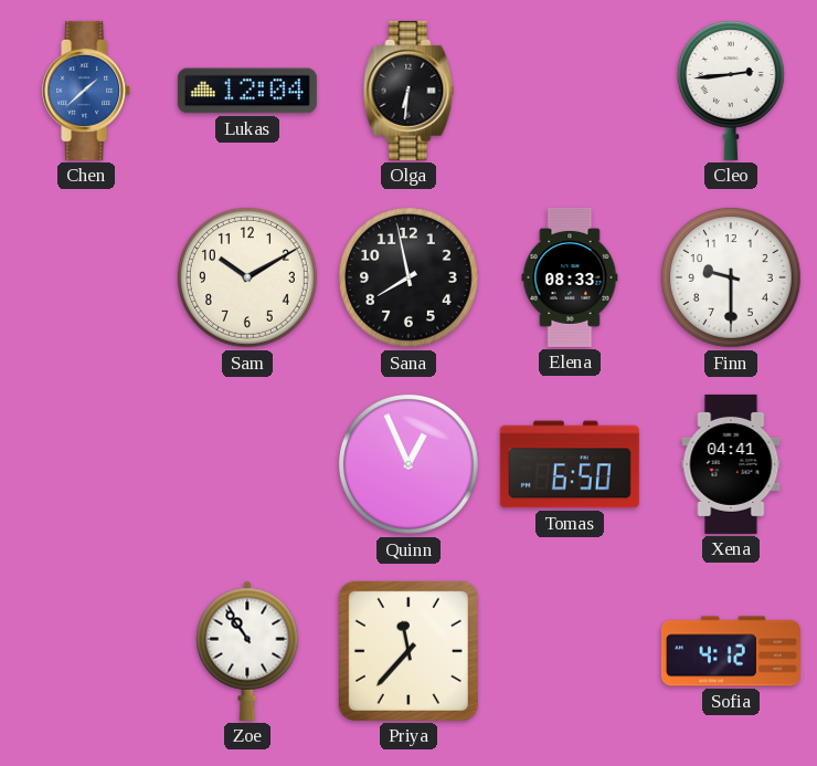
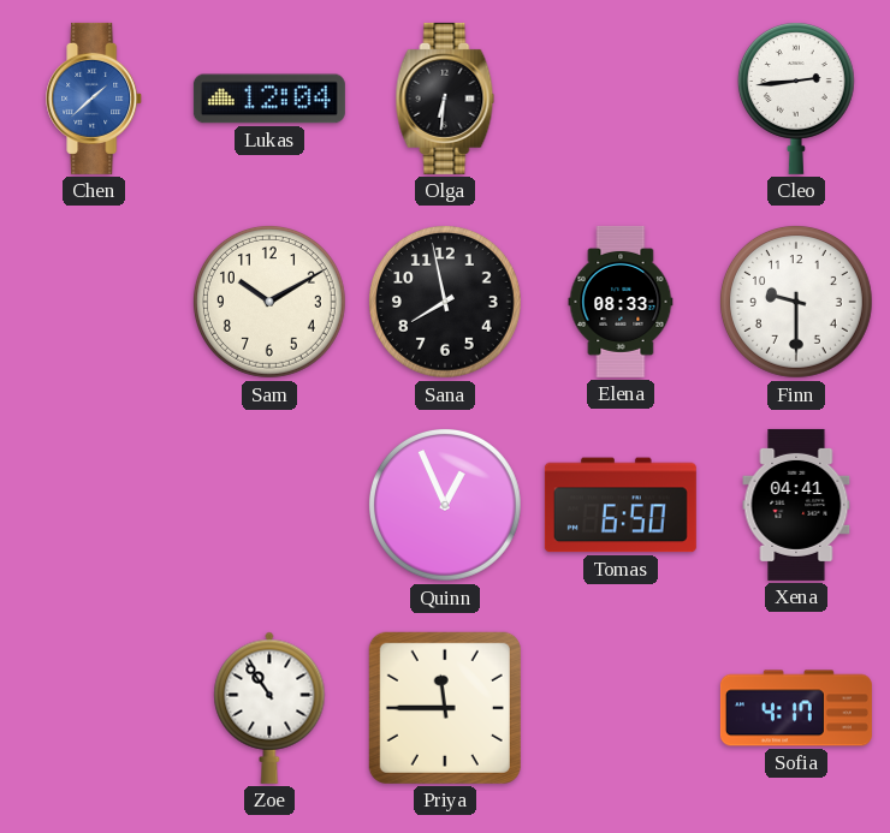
Priya: 11:37 -> 11:45
Sofia: 4:12 -> 4:17
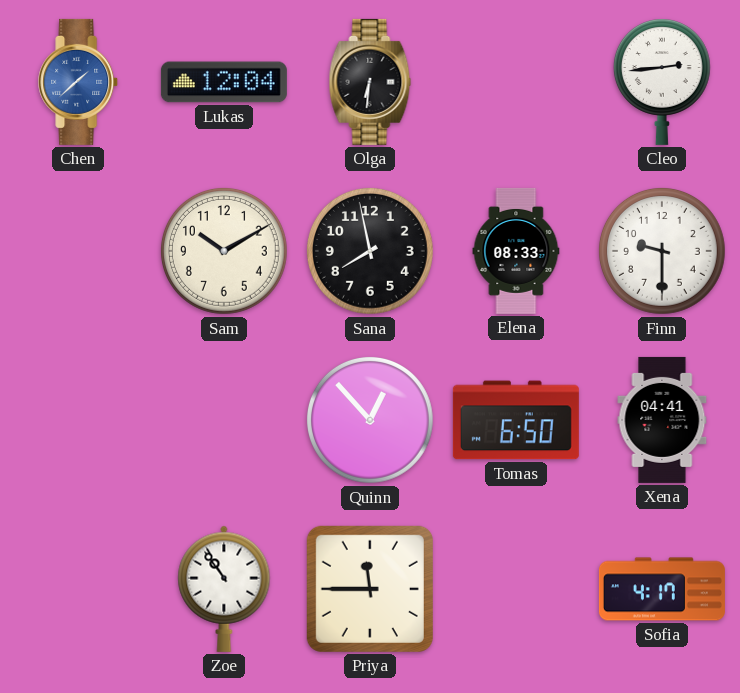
Quinn: 12:56 -> 12:53
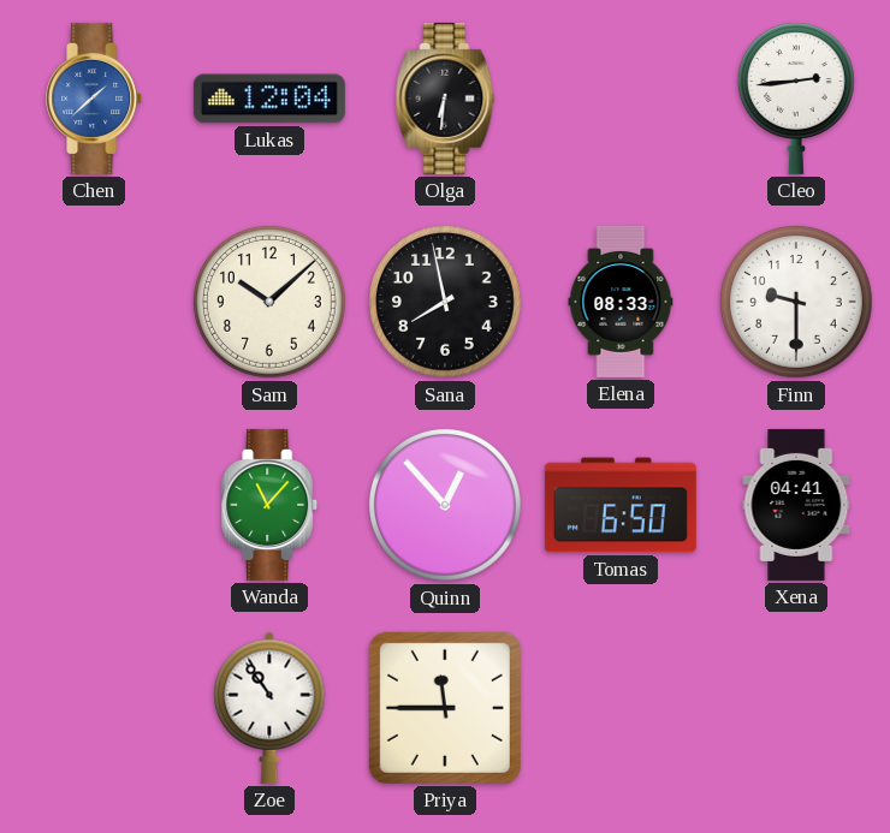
Sam: 10:10 -> 10:08
Wanda: none -> 11:07
Sofia: 4:17 -> none
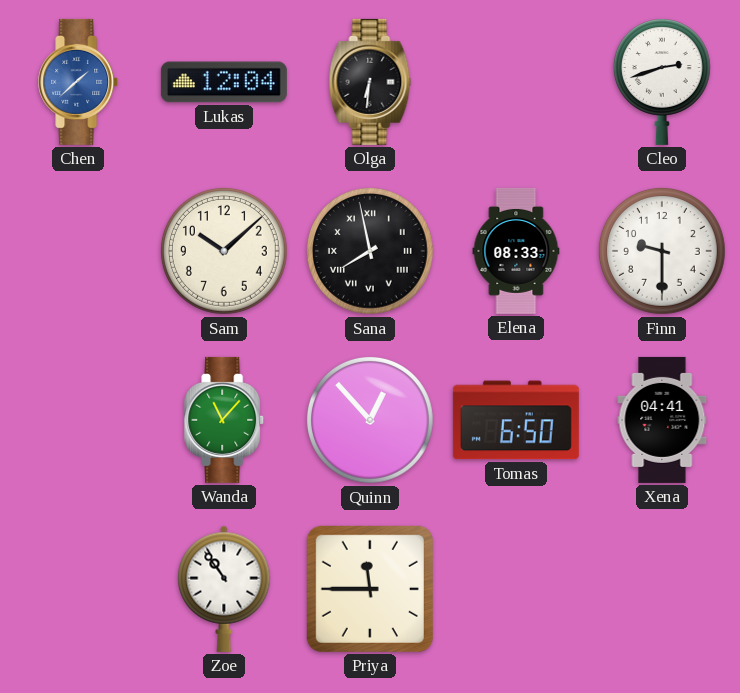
Cleo: 2:44 -> 2:42
Sana numerals: Arabic -> Roman
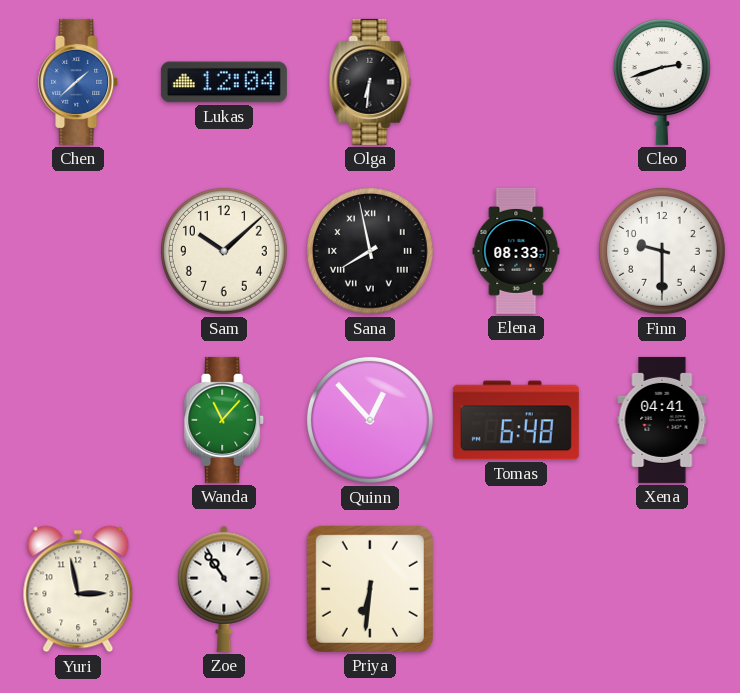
Tomas: 6:50 -> 6:48
Yuri: none -> 2:58
Priya: 11:45 -> 6:31
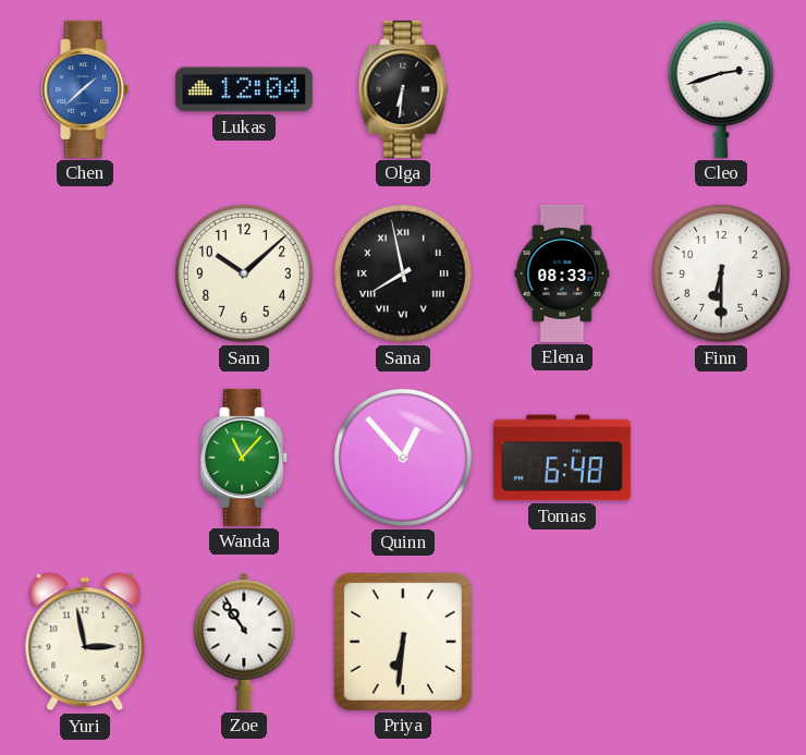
Finn: 9:30 -> 6:30
Xena: 04:41 -> none
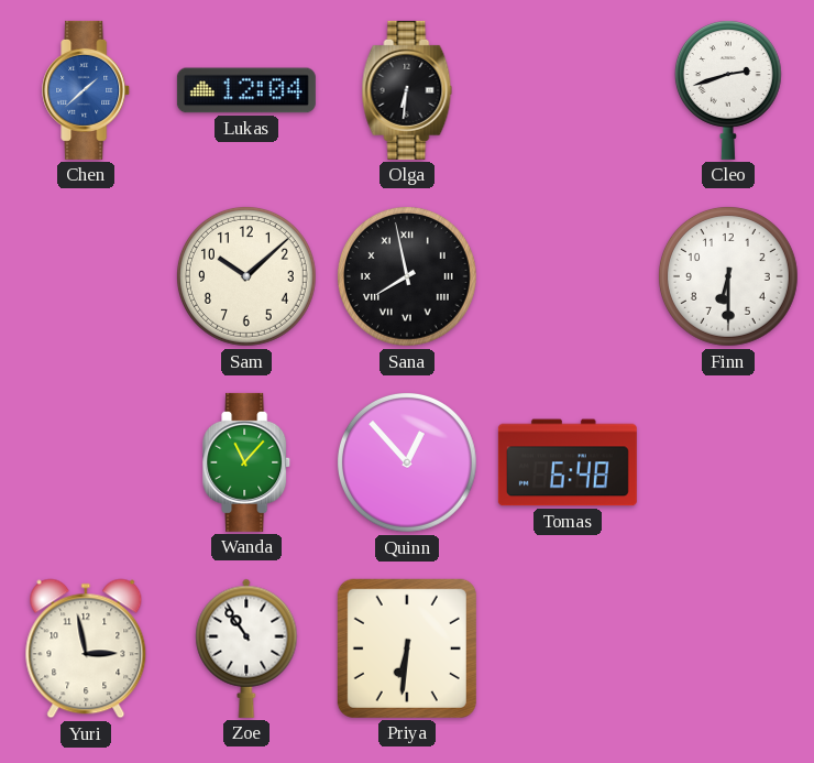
Elena: 08:33 -> none
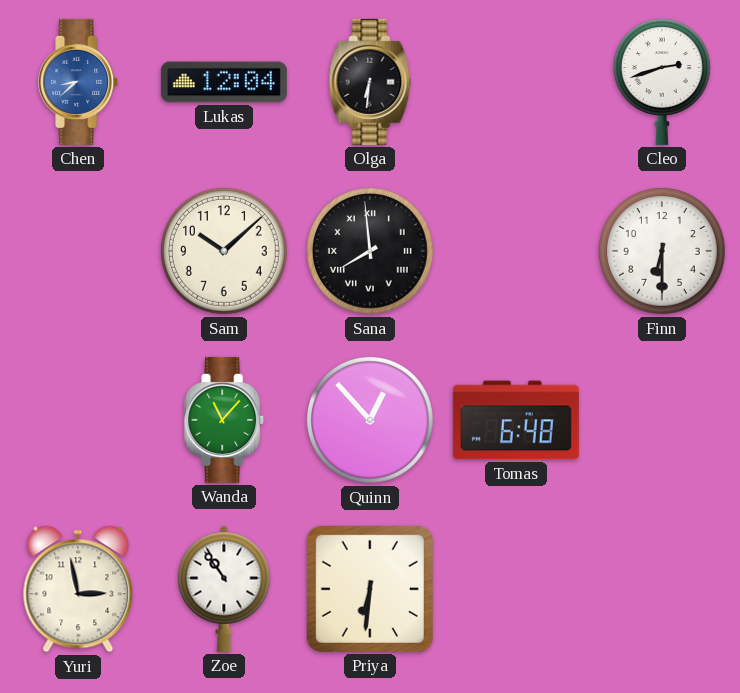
Chen: 1:38 -> 8:38
Sana: 7:58 -> 7:59
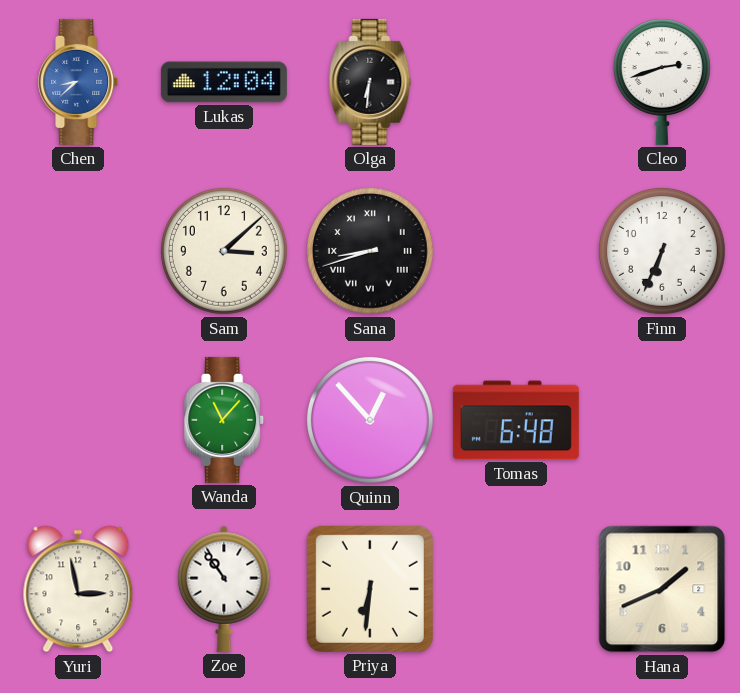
Sam: 10:08 -> 3:08
Sana: 7:59 -> 8:42
Finn: 6:30 -> 6:34
Hana: none -> 1:41
